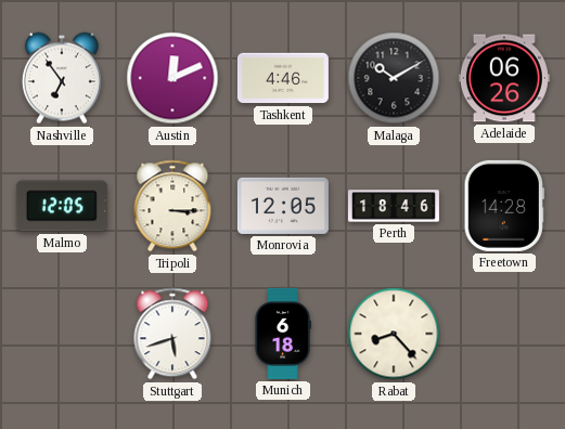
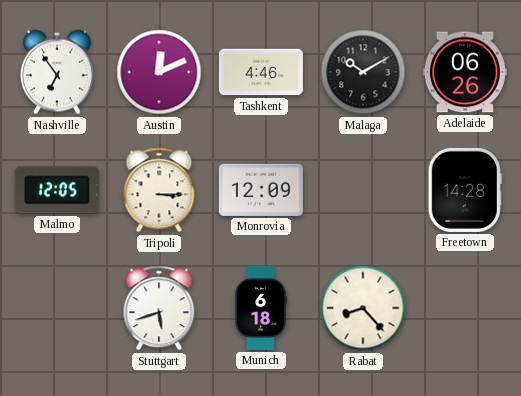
Monrovia: 12:05 -> 12:09
Perth: 18:46 -> none
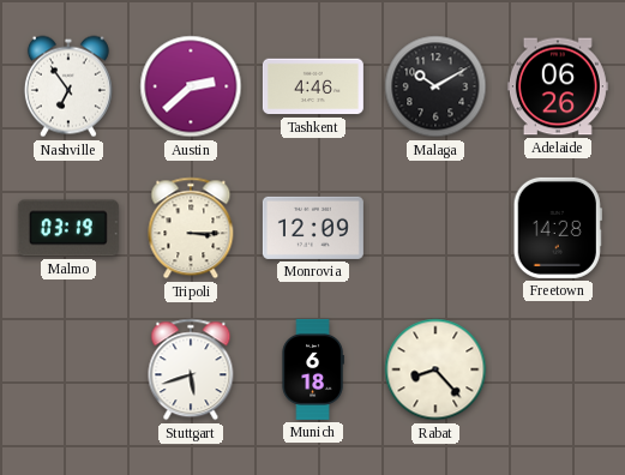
Austin: 12:11 -> 2:38
Malmo: 12:05 -> 03:19
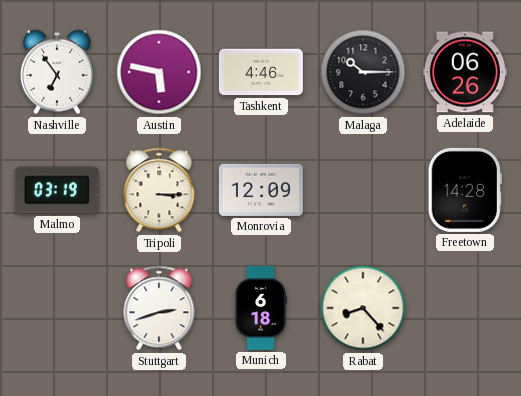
Austin: 2:38 -> 5:47
Malaga: 10:10 -> 10:15
Stuttgart: 5:42 -> 2:42
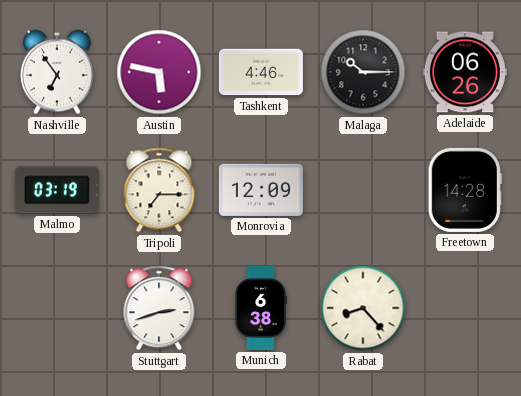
Tripoli: 3:15 -> 7:15
Munich: 6:18 -> 6:38
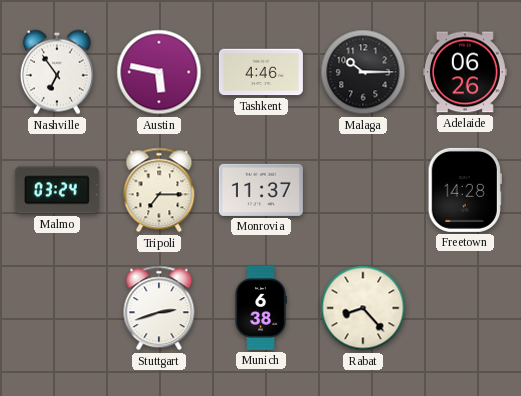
Malmo: 03:19 -> 03:24
Monrovia: 12:09 -> 11:37
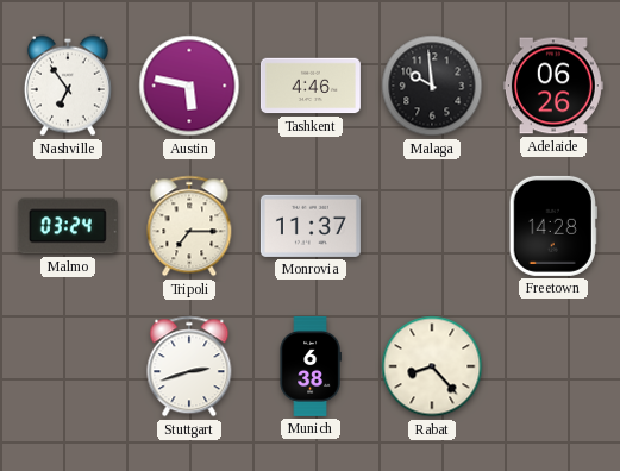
Malaga: 10:15 -> 9:59
